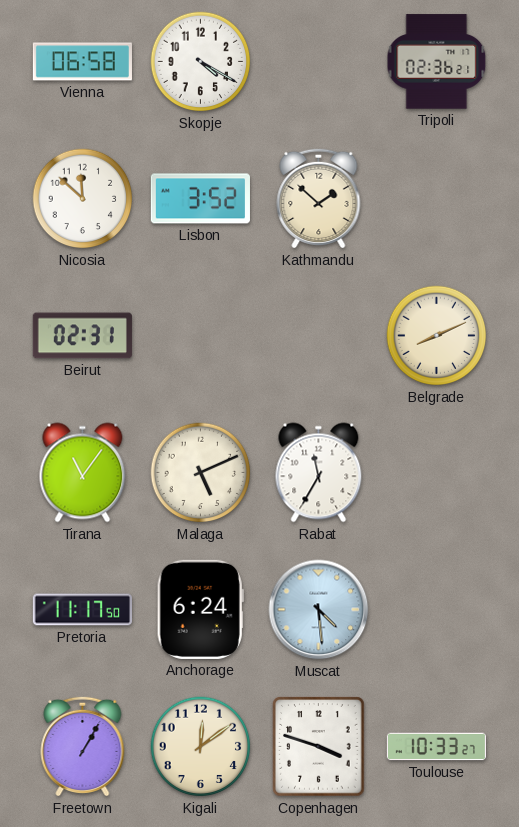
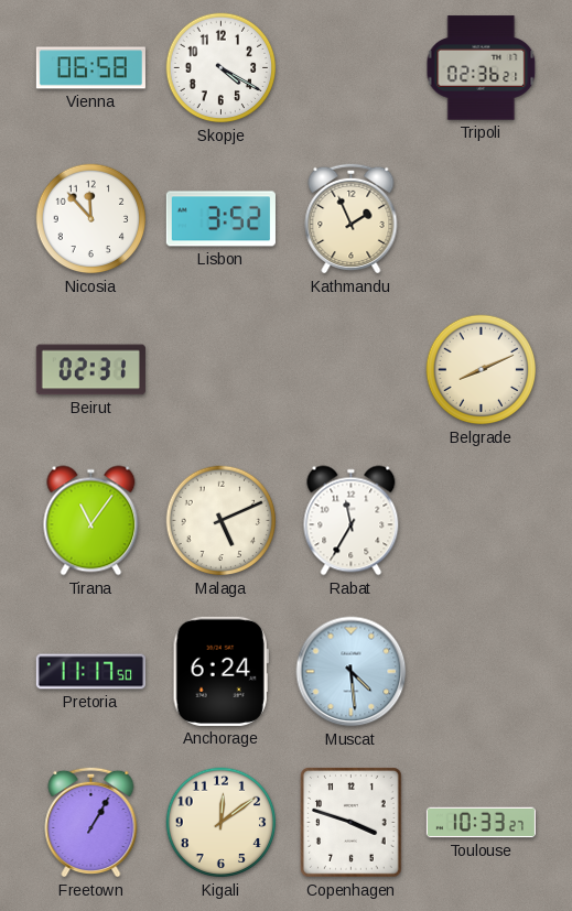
Nicosia: 11:52 -> 11:53
Kathmandu: 1:52 -> 1:56
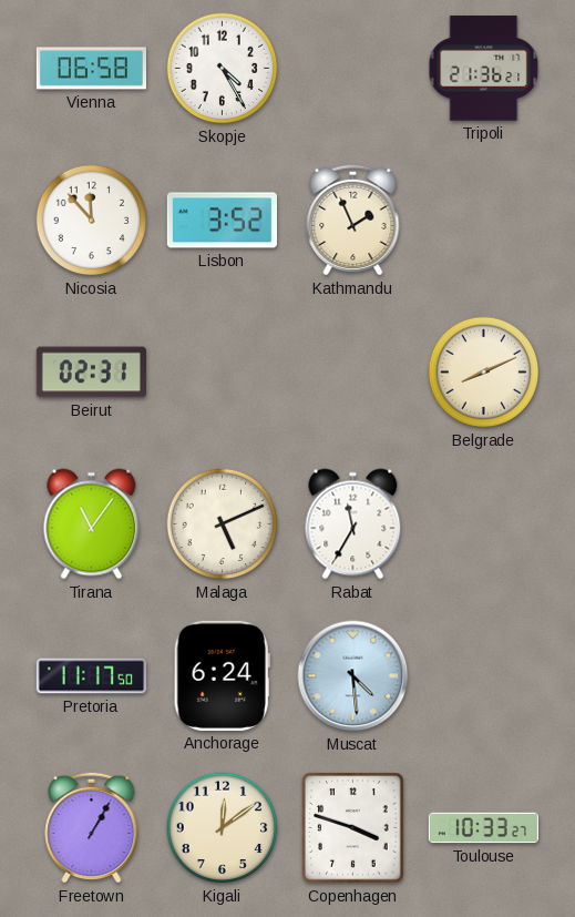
Skopje: 4:20 -> 4:25
Tripoli: 02:36 -> 21:36
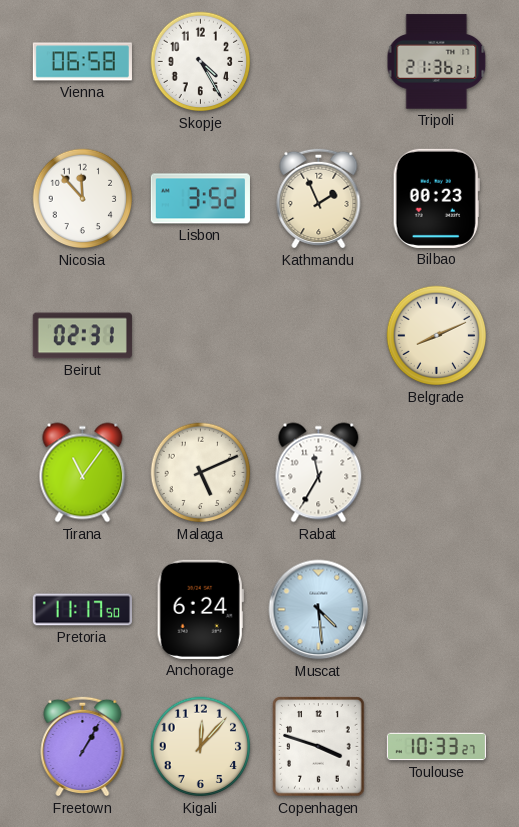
Bilbao: none -> 00:23
Kigali: 12:09 -> 12:07
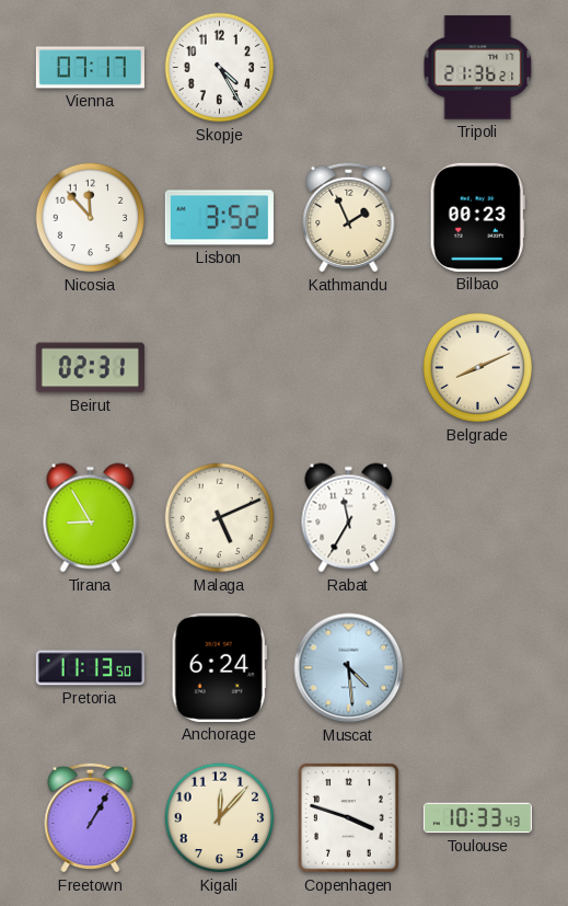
Vienna: 06:58 -> 07:17
Tirana: 11:06 -> 8:55
Pretoria: 11:17 -> 11:13
Toulouse: 10:33:27 -> 10:33:43
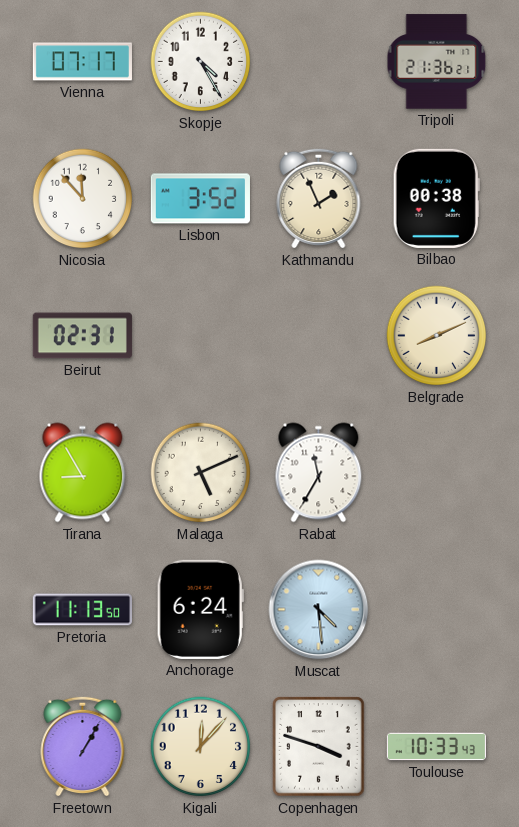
Bilbao: 00:23 -> 00:38
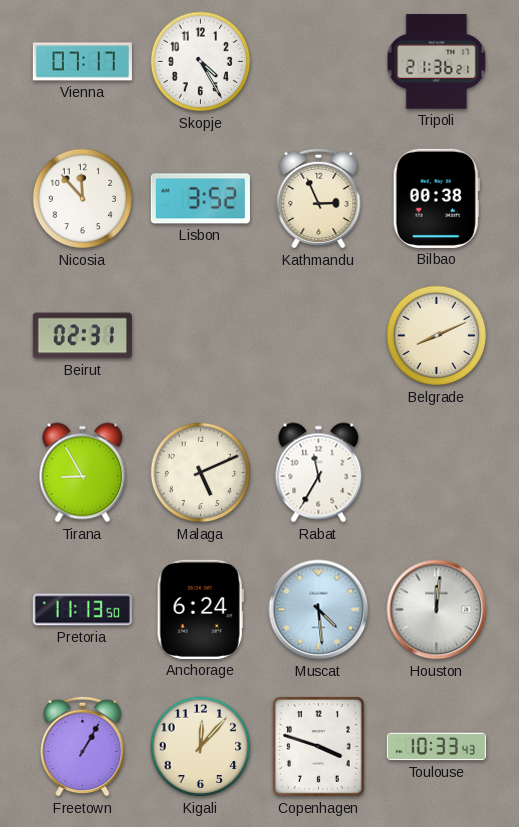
Kathmandu: 1:56 -> 2:56
Houston: none -> 12:01
